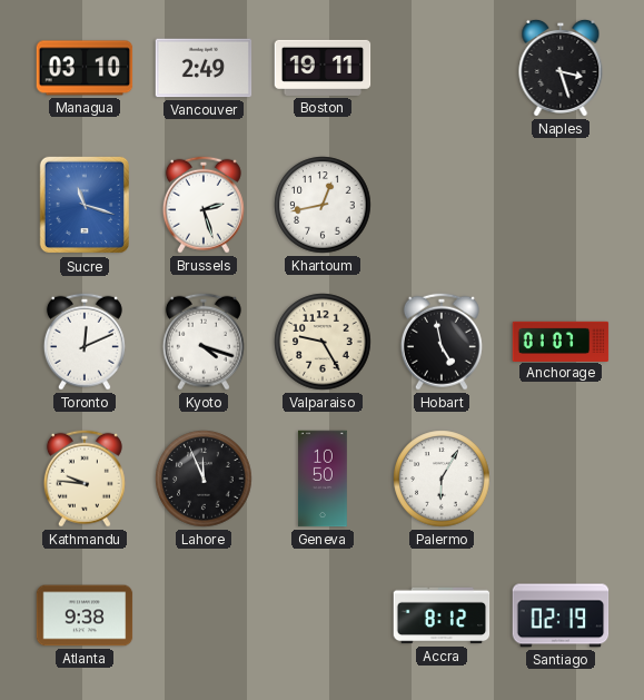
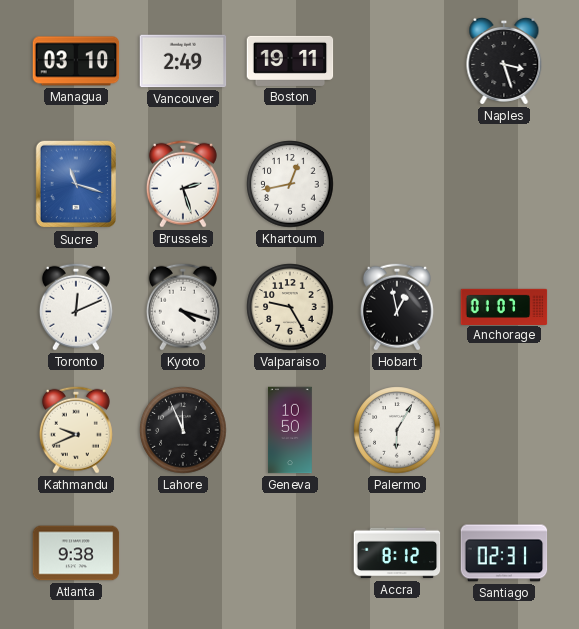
Hobart: 4:58 -> 12:58
Kathmandu: 9:46 -> 9:41
Santiago: 02:19 -> 02:31
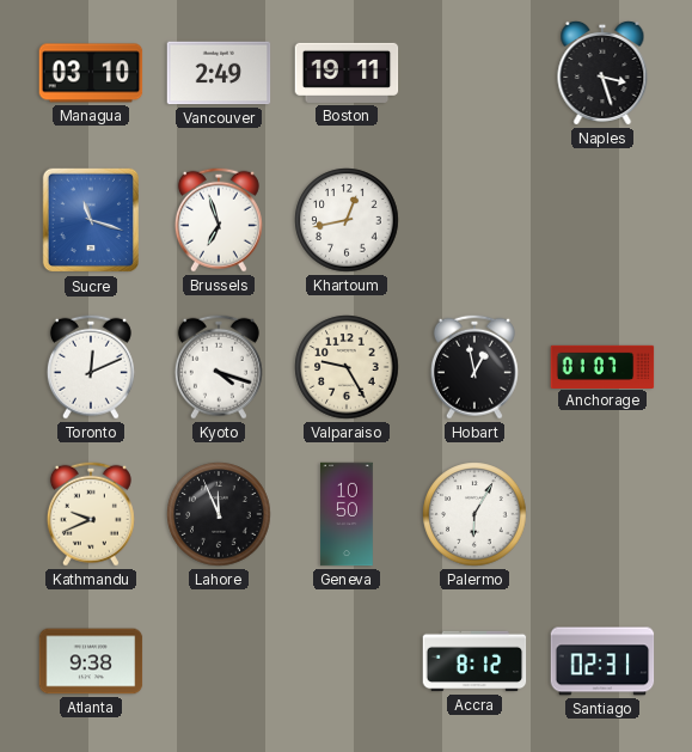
Brussels: 2:27 -> 6:57
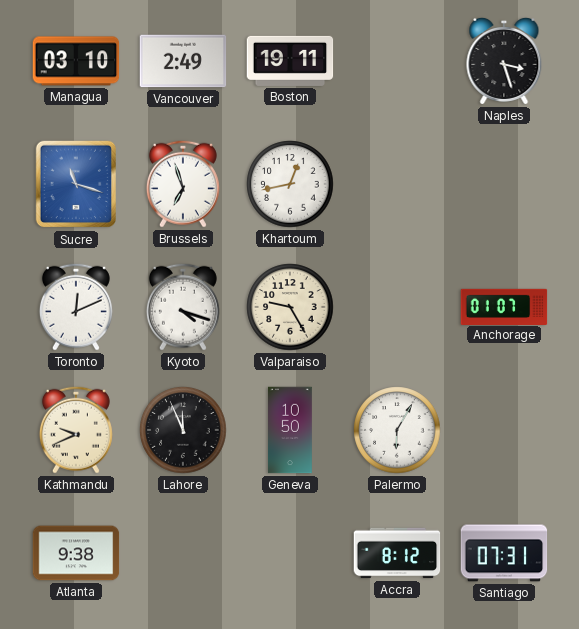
Hobart: 12:58 -> none
Santiago: 02:31 -> 07:31
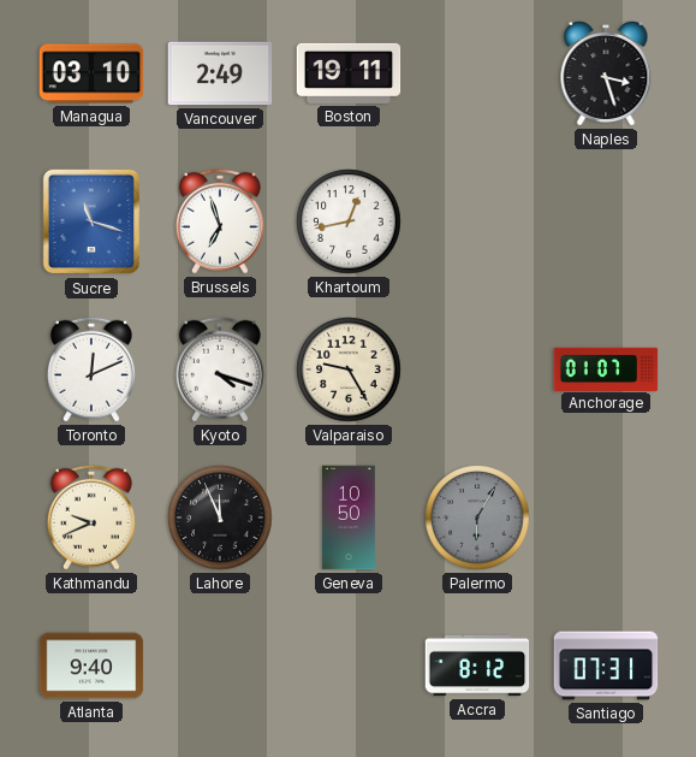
Palermo dial: white -> grey
Atlanta: 9:38 -> 9:40
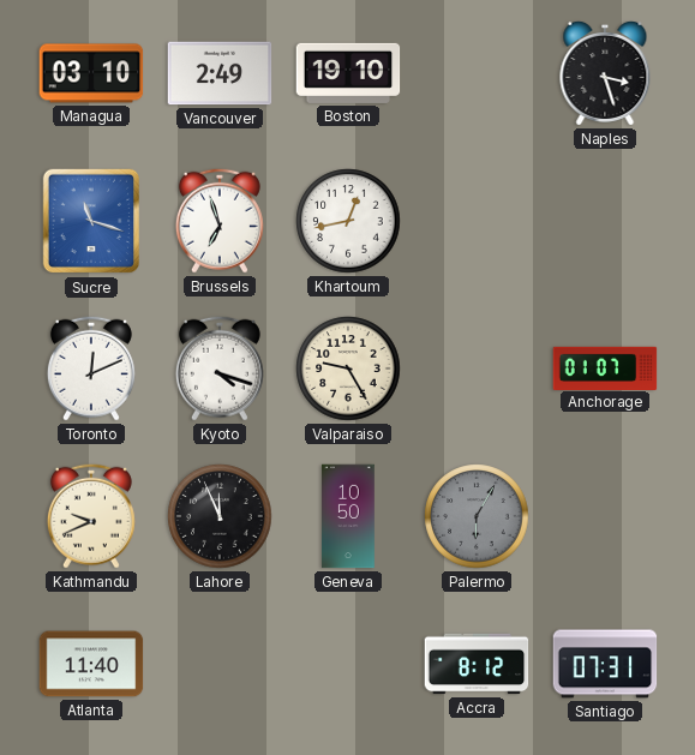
Boston: 19:11 -> 19:10
Atlanta: 9:40 -> 11:40
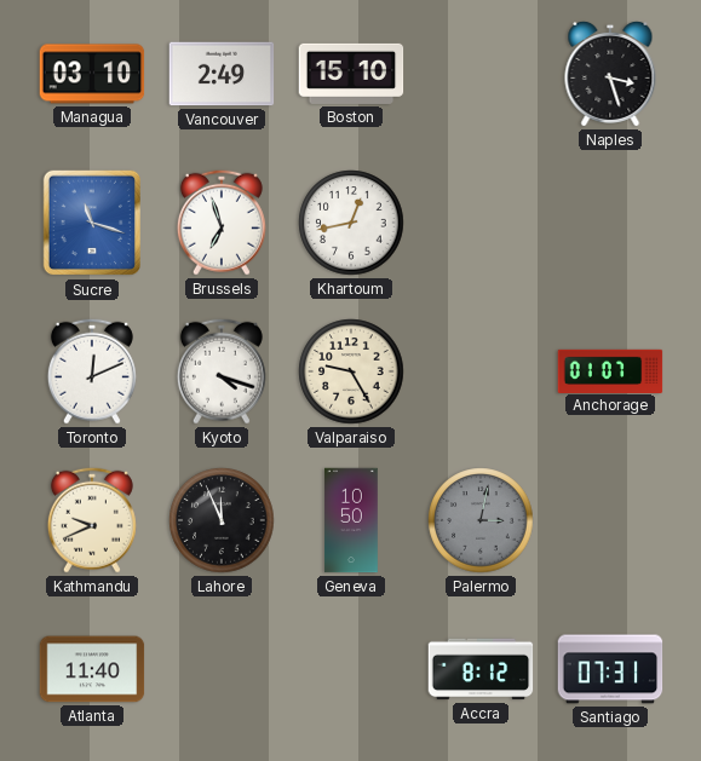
Boston: 19:10 -> 15:10
Palermo: 6:05 -> 3:02
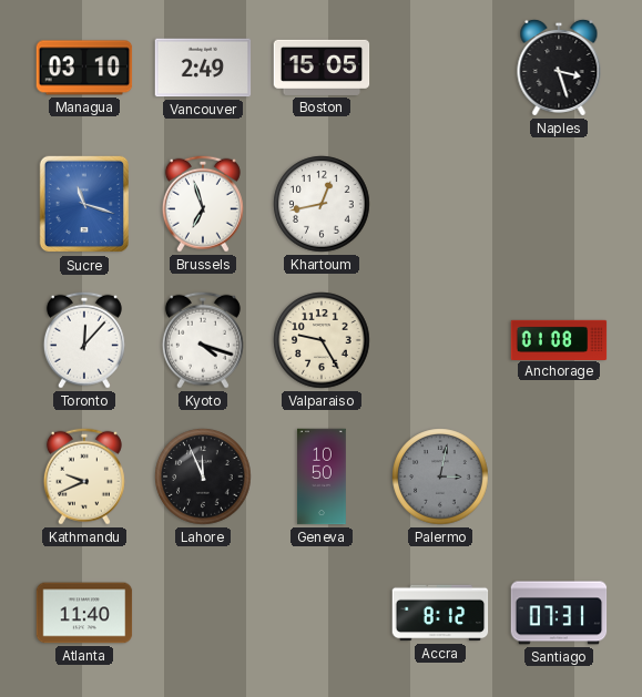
Boston: 15:10 -> 15:05
Toronto: 12:11 -> 12:07
Anchorage: 01:07 -> 01:08
